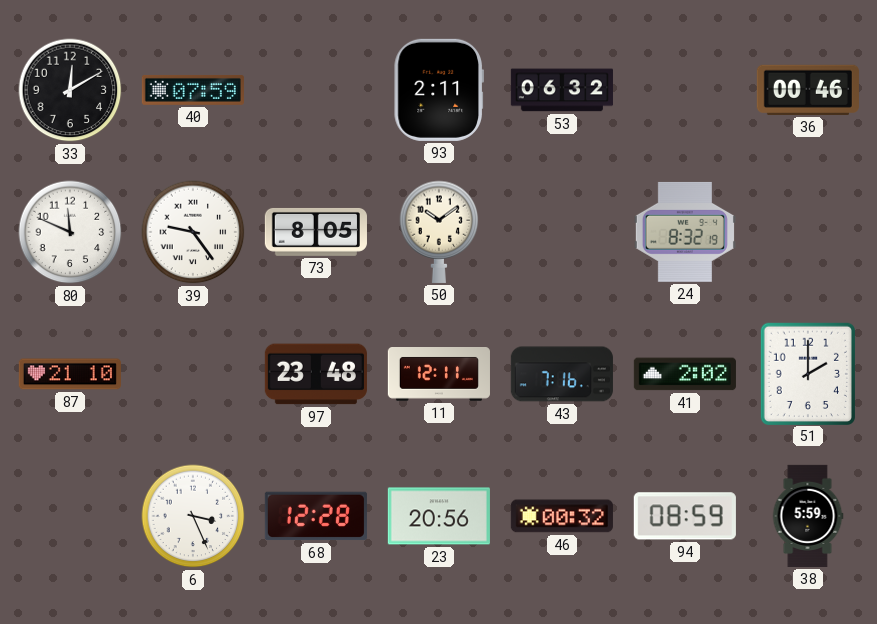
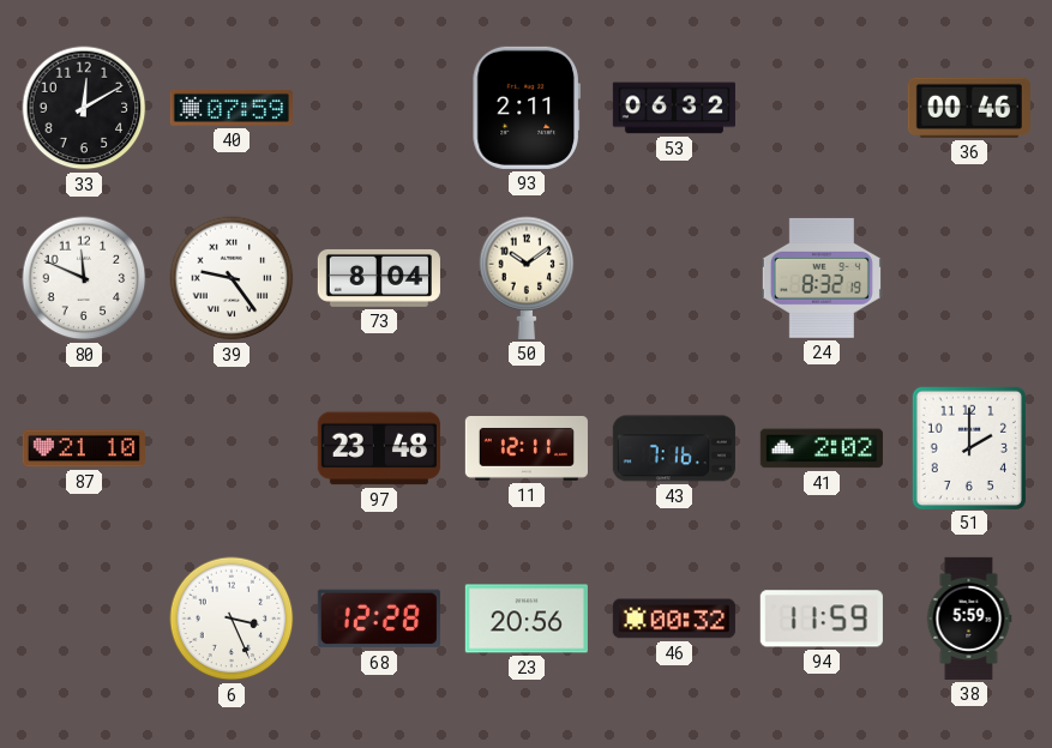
73: 8:05 -> 8:04
94: 08:59 -> 11:59
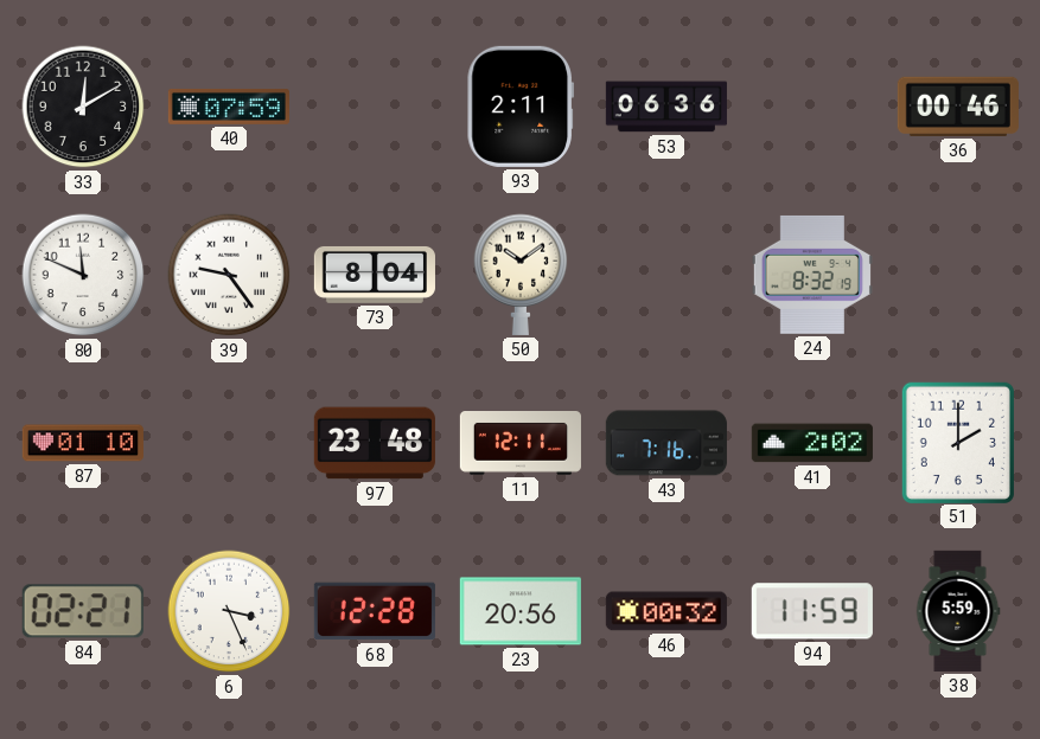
53: 06:32 -> 06:36
87: 21:10 -> 01:10
84: none -> 02:21
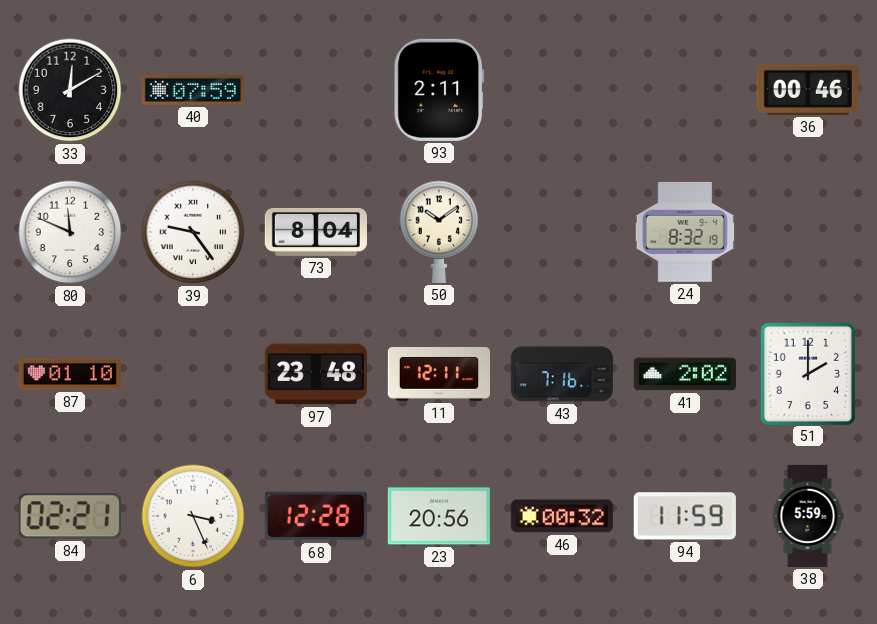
53: 06:36 -> none
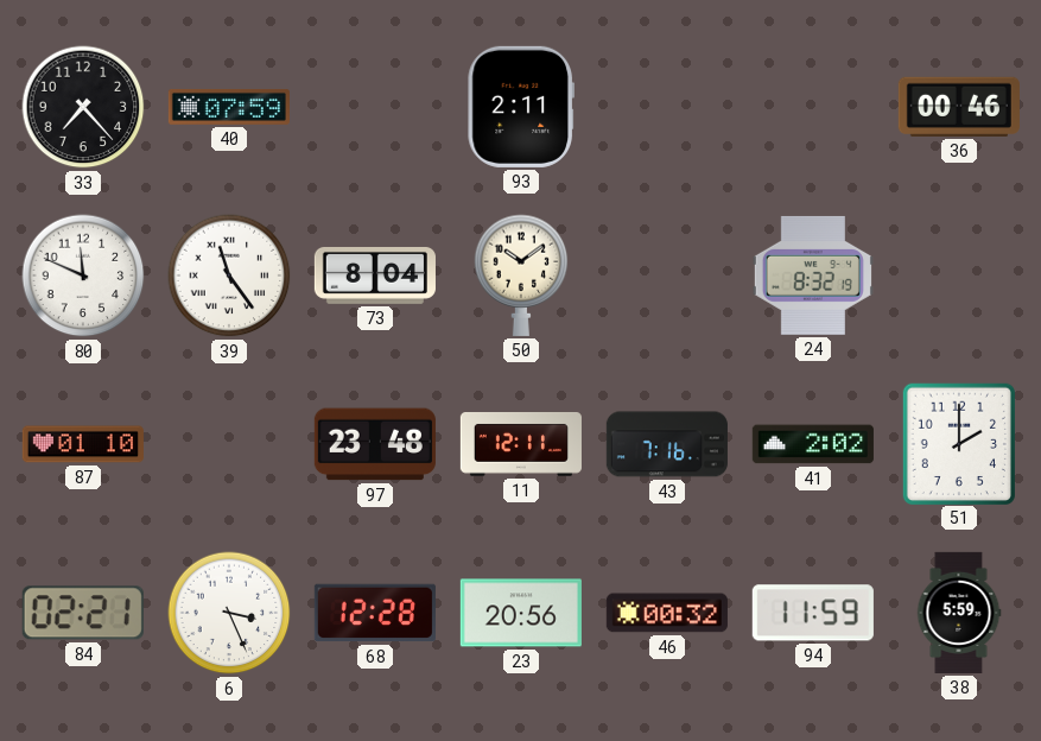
33: 12:10 -> 7:23
39: 9:24 -> 11:24
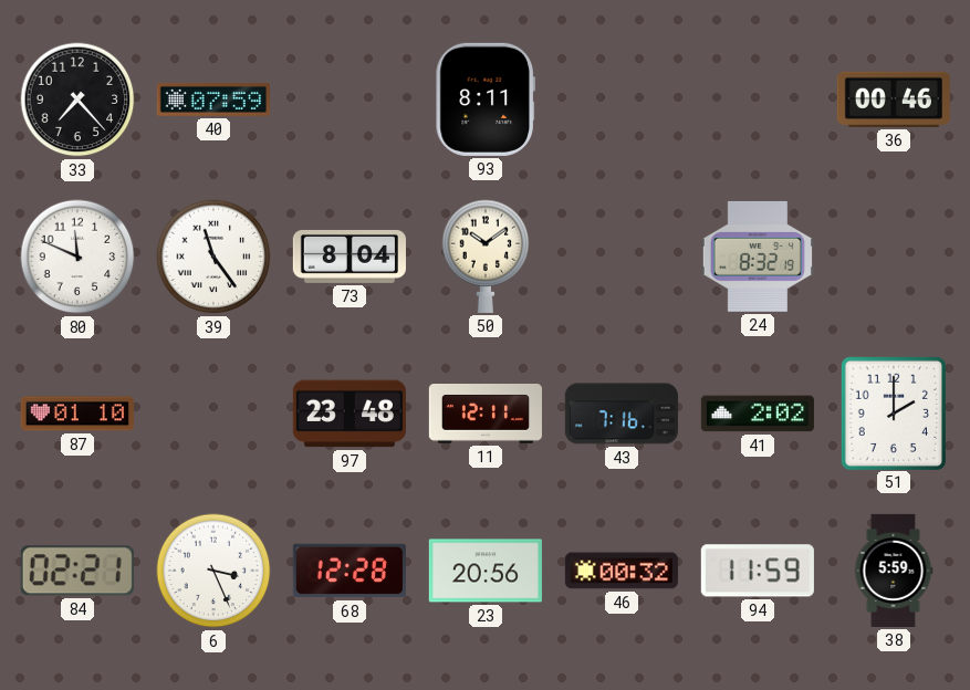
93: 2:11 -> 8:11
